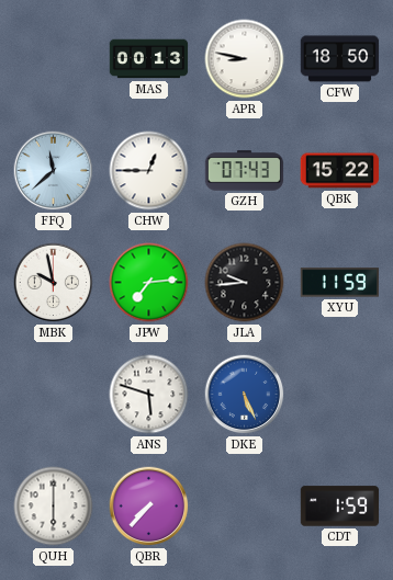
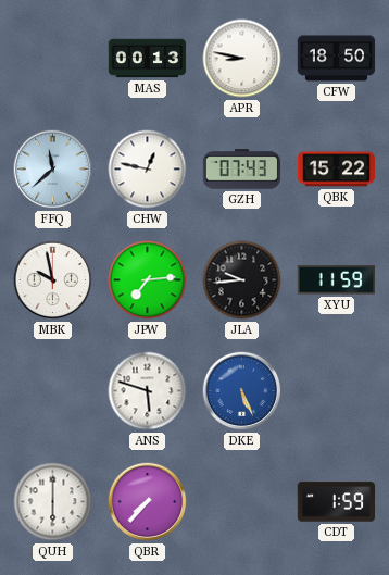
CHW: 12:45 -> 12:47
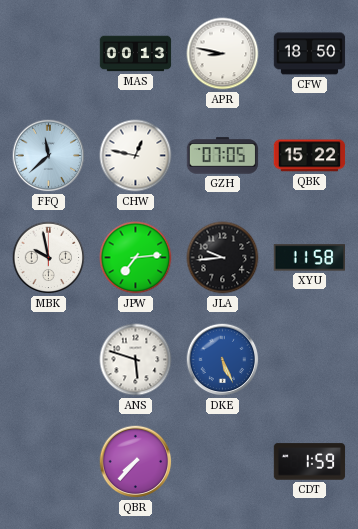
GZH: 07:43 -> 07:05
XYU: 11:59 -> 11:58
QUH: 6:00 -> none
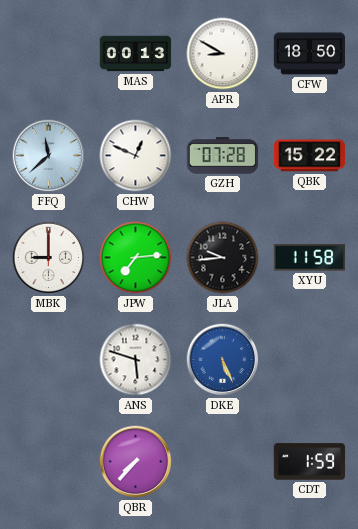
APR: 8:47 -> 8:50
CHW: 12:47 -> 12:49
GZH: 07:05 -> 07:28
MBK: 9:58 -> 9:00
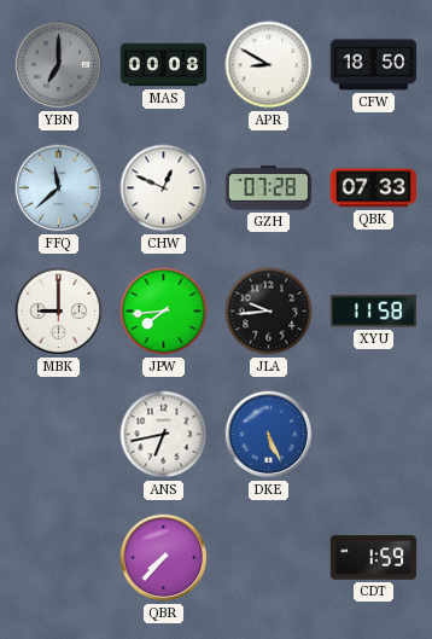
YBN: none -> 7:00
MAS: 00:13 -> 00:08
QBK: 15:22 -> 07:33
JPW: 7:14 -> 7:44
ANS: 5:48 -> 6:43
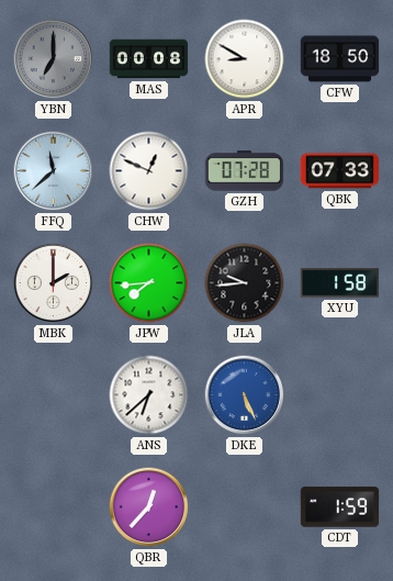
MBK: 9:00 -> 2:00
XYU: 11:58 -> 1:58
ANS: 6:43 -> 6:38
QBR: 7:37 -> 12:37
